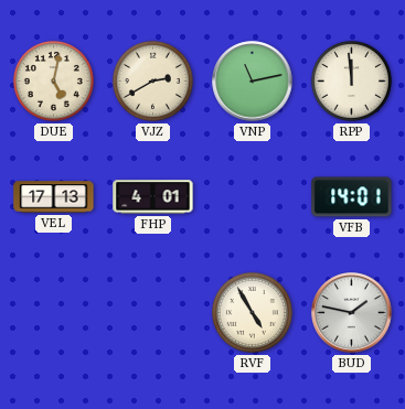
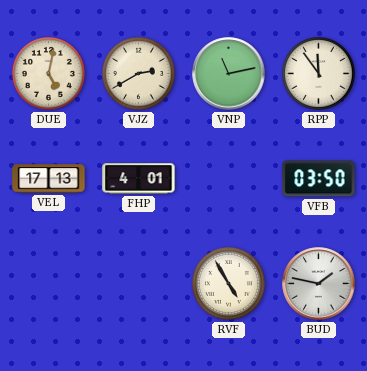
RPP: 11:59 -> 11:54
VFB: 14:01 -> 03:50
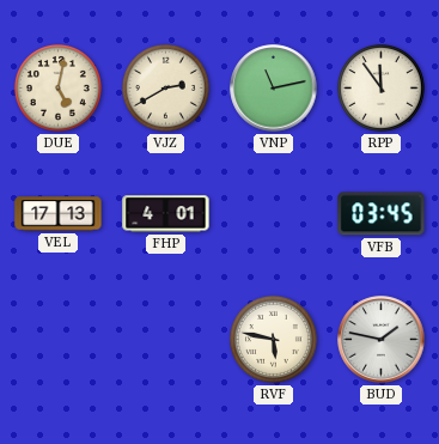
VFB: 03:50 -> 03:45
RVF: 4:55 -> 5:47
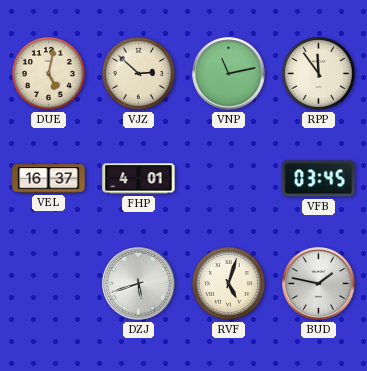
VJZ: 2:40 -> 2:52
VEL: 17:13 -> 16:37
DZJ: none -> 5:42
RVF: 5:47 -> 5:03
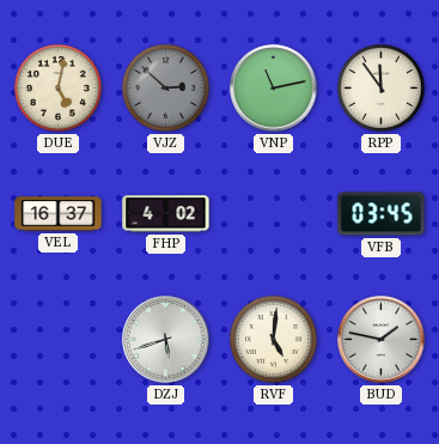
VJZ dial: cream -> grey
FHP: 4:01 -> 4:02
RVF: 5:03 -> 5:01
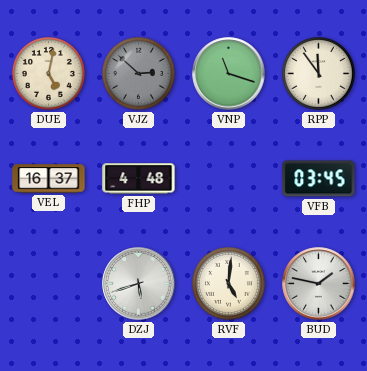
VNP: 11:13 -> 11:18
FHP: 4:02 -> 4:48
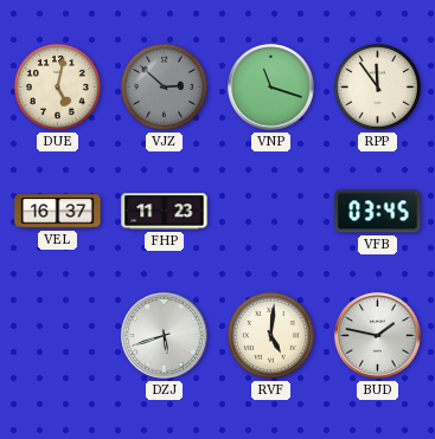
FHP: 4:48 -> 11:23
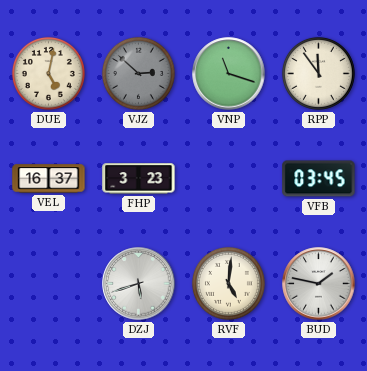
FHP: 11:23 -> 3:23
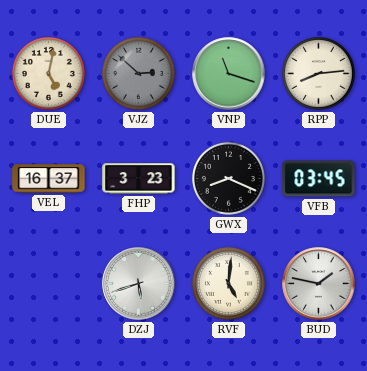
RPP: 11:54 -> 8:14
GWX: none -> 8:19
